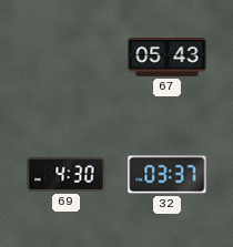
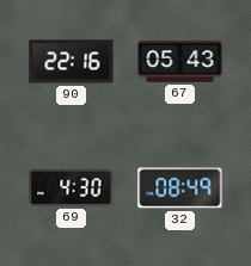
90: none -> 22:16
32: 03:37 -> 08:49
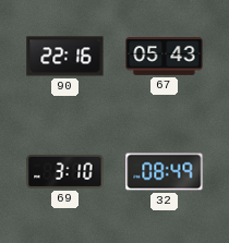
69: 4:30 -> 3:10
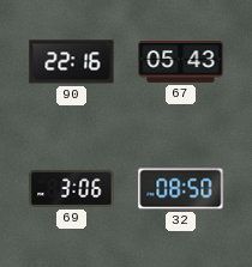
69: 3:10 -> 3:06
32: 08:49 -> 08:50
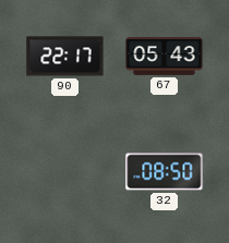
90: 22:16 -> 22:17
69: 3:06 -> none
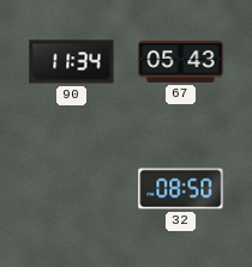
90: 22:17 -> 11:34
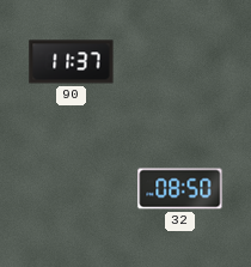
90: 11:34 -> 11:37
67: 05:43 -> none
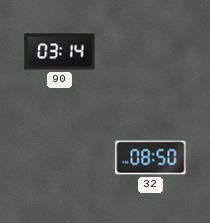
90: 11:37 -> 03:14
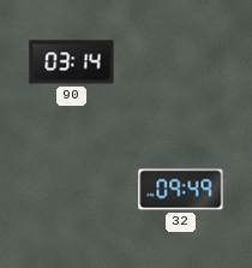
32: 08:50 -> 09:49
